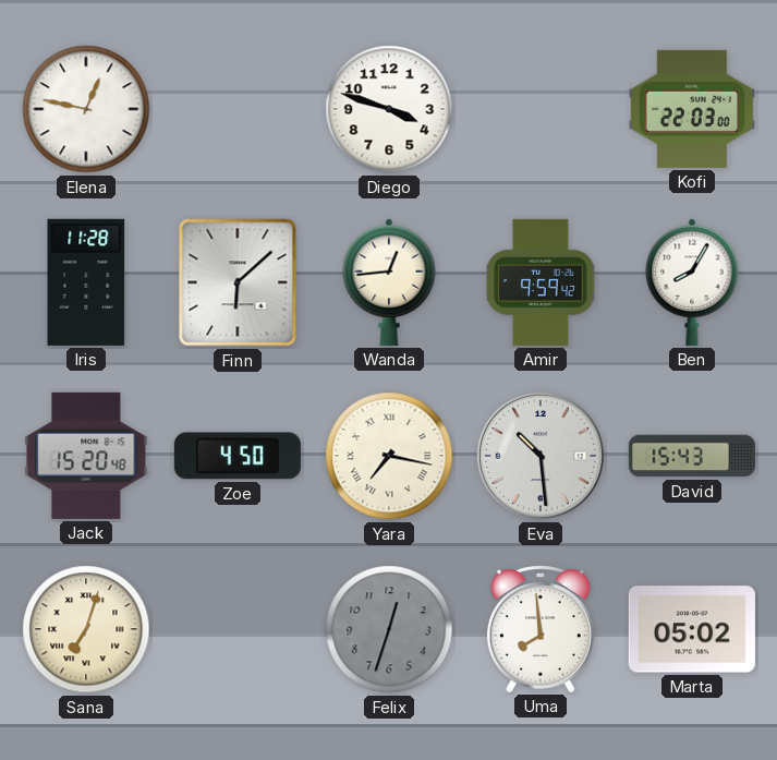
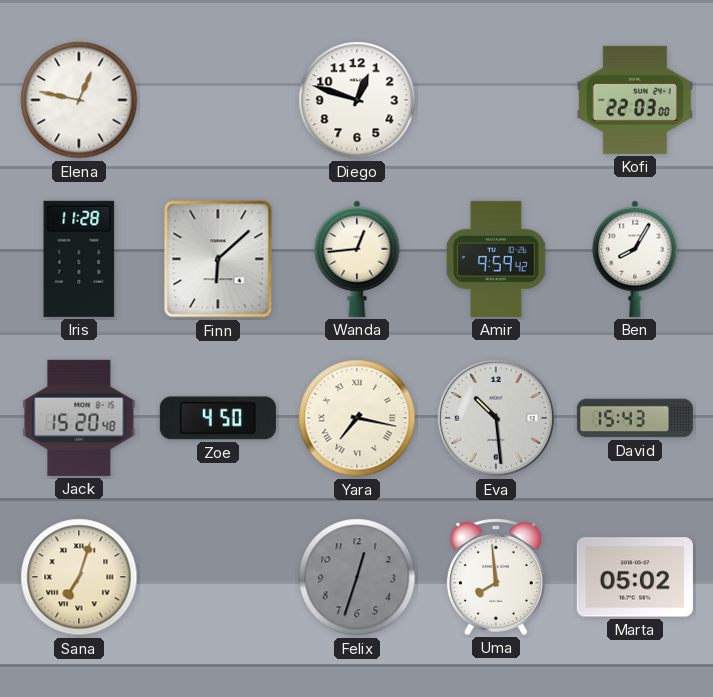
Diego: 3:48 -> 12:48
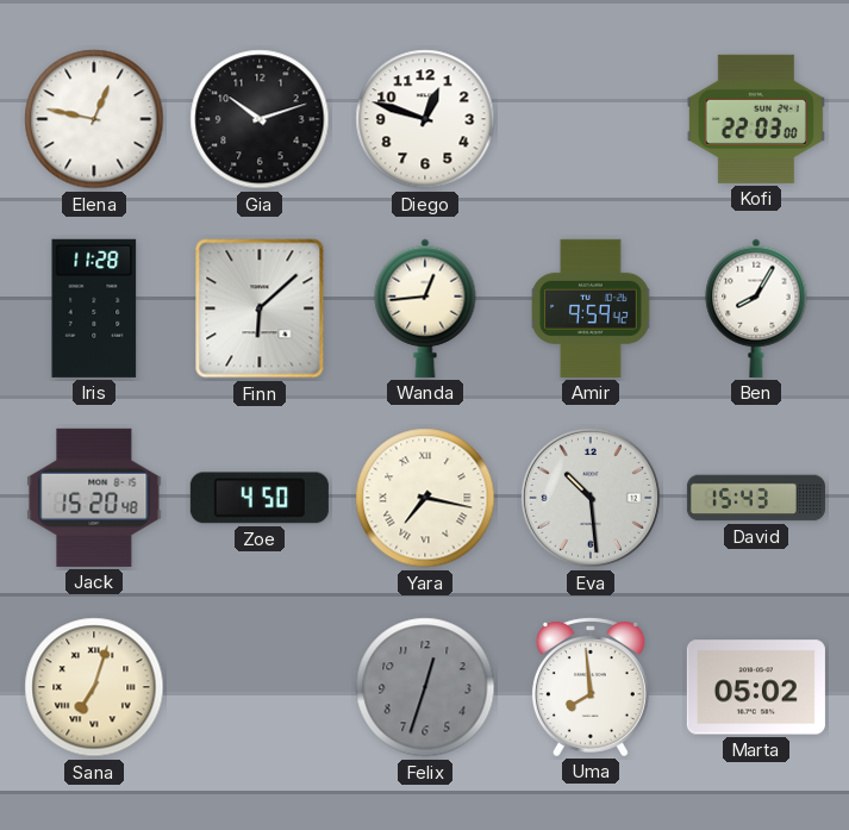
Gia: none -> 10:12
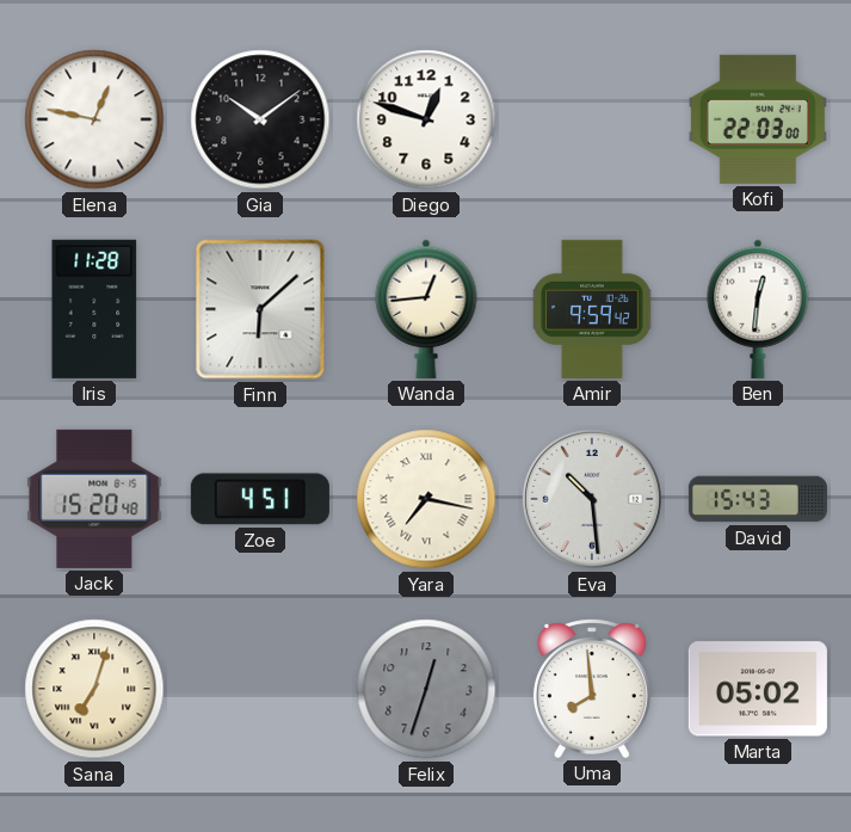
Gia: 10:12 -> 10:09
Ben: 8:05 -> 12:31
Zoe: 4:50 -> 4:51
